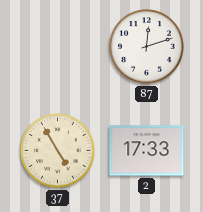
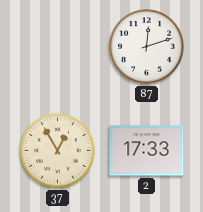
37: 4:55 -> 12:55
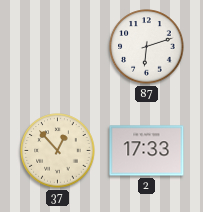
87: 12:12 -> 6:12
37: 12:55 -> 12:53
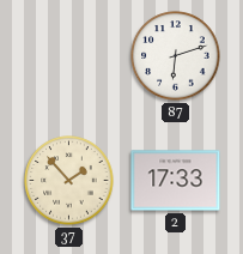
37: 12:53 -> 1:53
